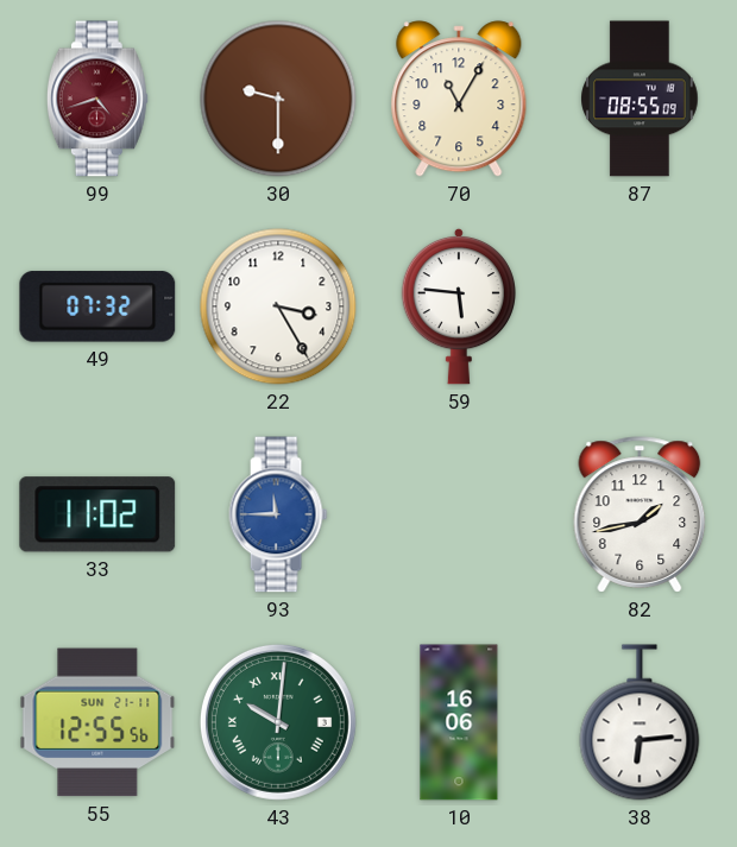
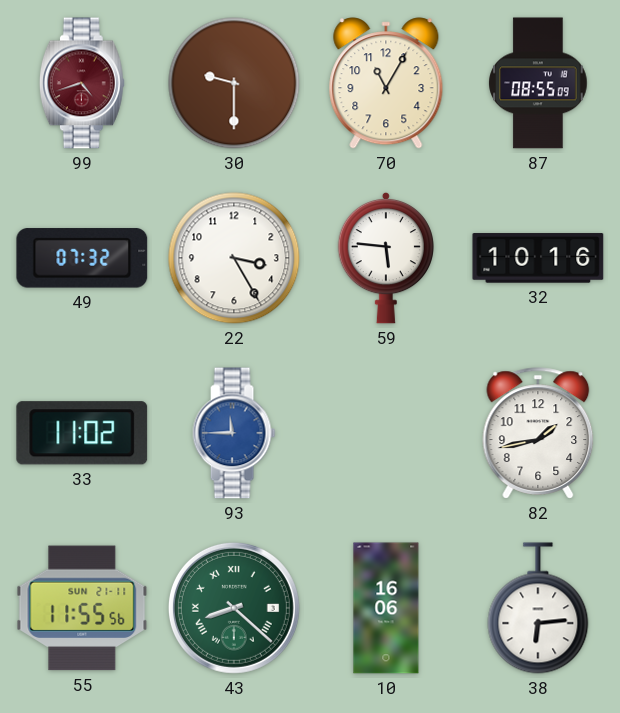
32: none -> 10:16
55: 12:55 -> 11:55
43: 10:01 -> 8:22
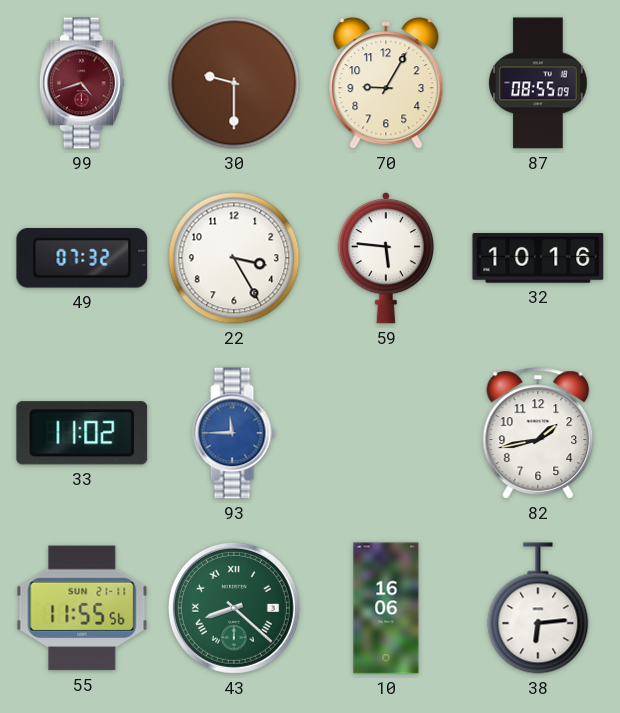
70: 11:05 -> 9:05
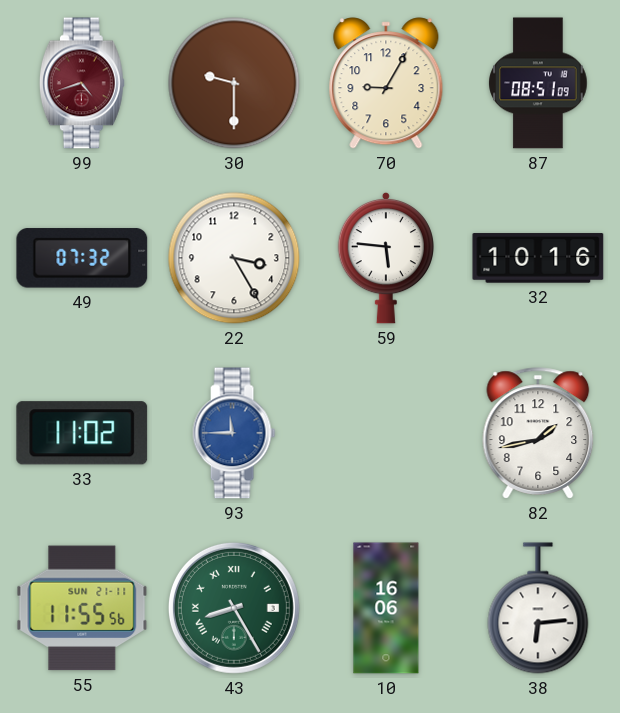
87: 08:55 -> 08:51
43: 8:22 -> 8:25
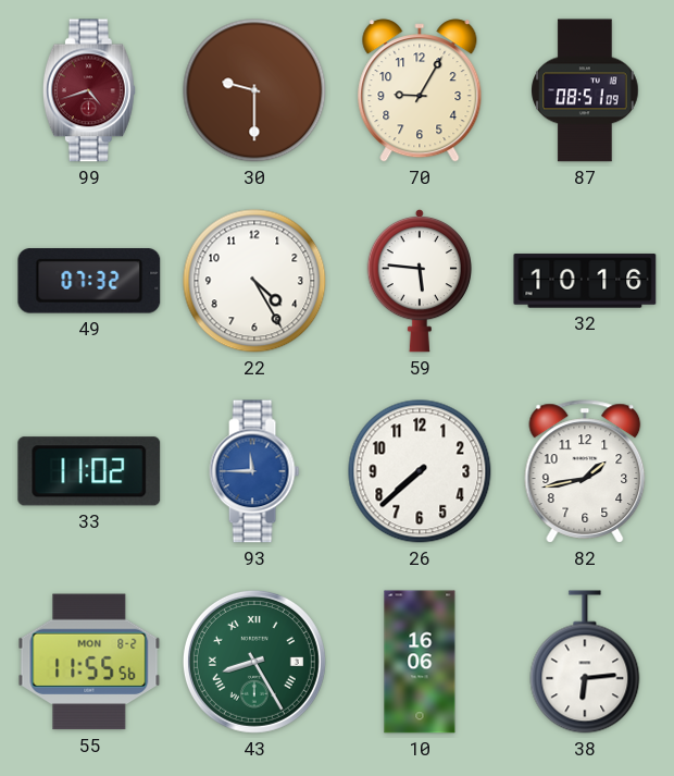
22: 3:25 -> 4:25
26: none -> 7:38
55 date: SUN 21-11 -> MON 8-2
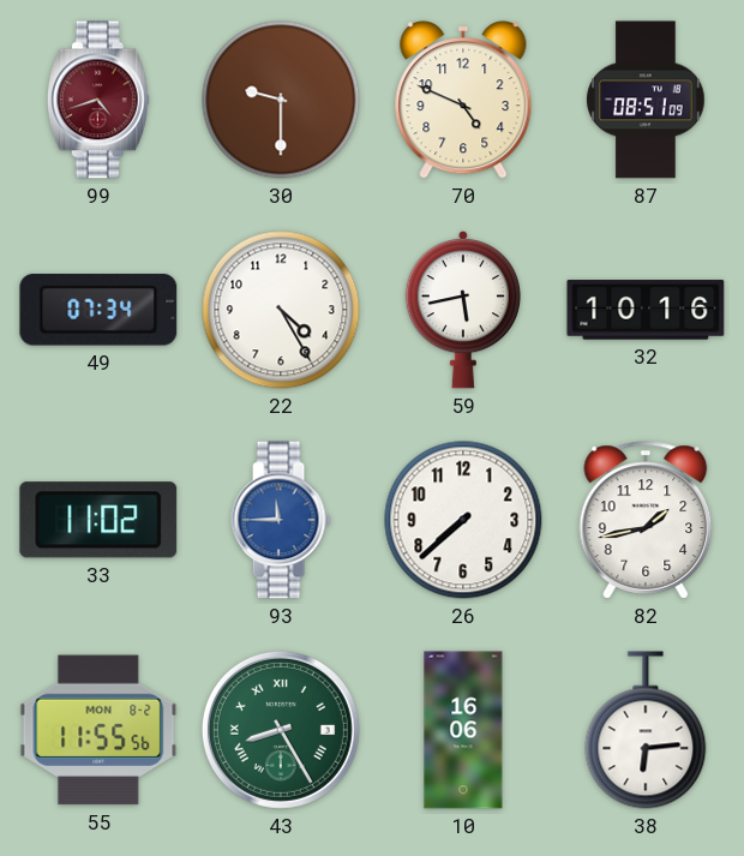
70: 9:05 -> 4:49
49: 07:32 -> 07:34
59: 5:46 -> 5:43
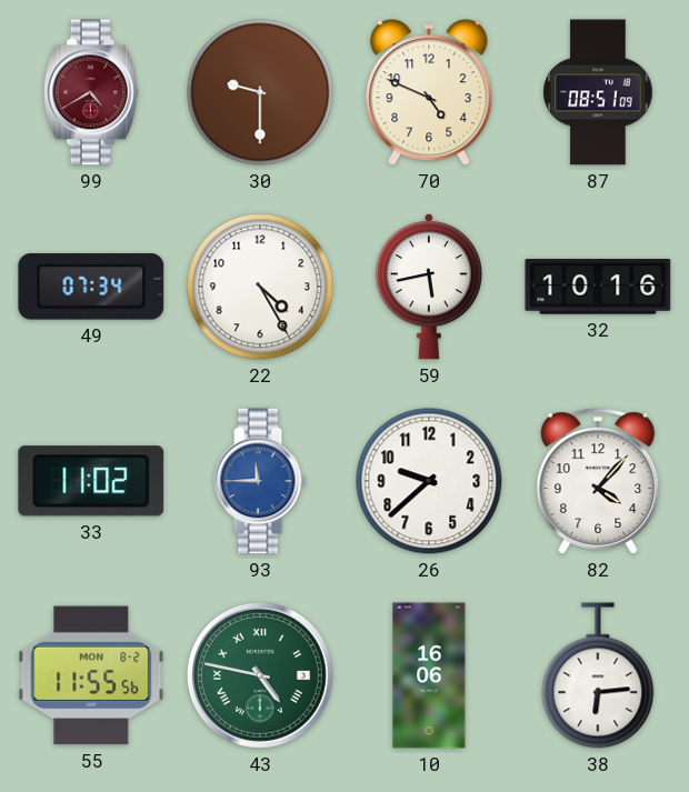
99: 4:42 -> 4:40
26: 7:38 -> 9:38
82: 1:43 -> 4:07
43: 8:25 -> 4:47
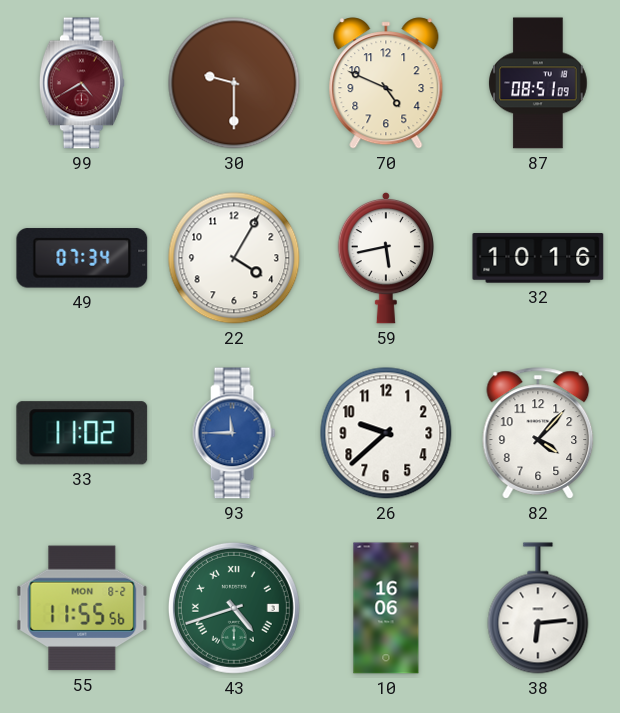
22: 4:25 -> 4:05
43: 4:47 -> 4:42
